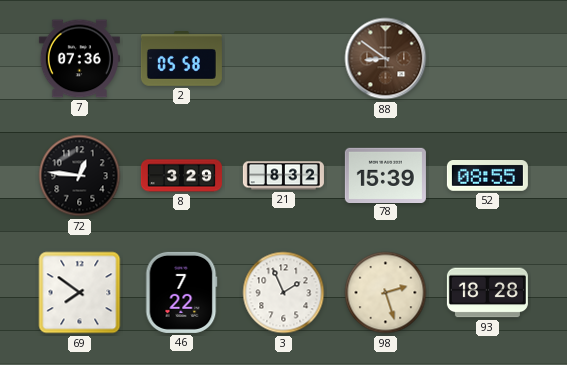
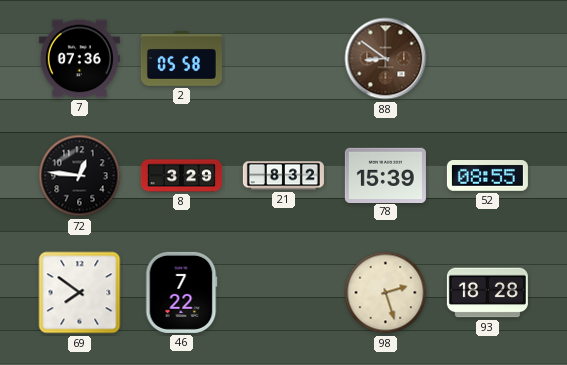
3: 1:56 -> none
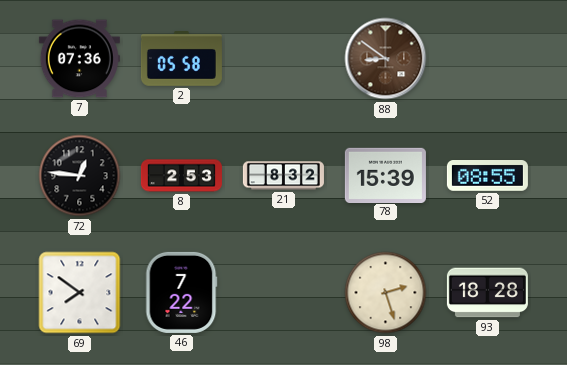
8: 3:29 -> 2:53
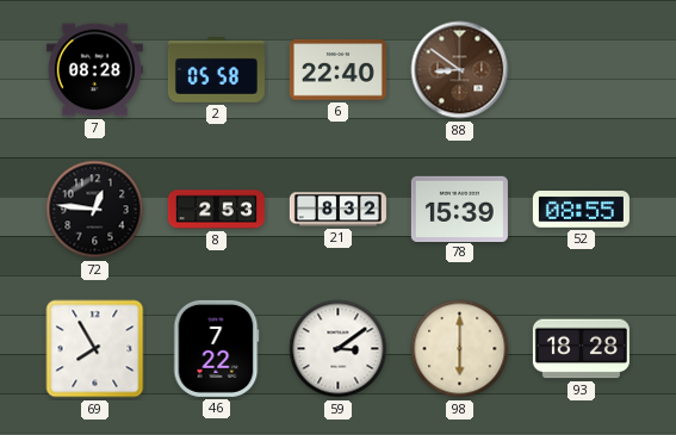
7: 07:36 -> 08:28
6: none -> 22:40
69: 7:51 -> 7:55
59: none -> 3:09
98: 2:27 -> 6:00
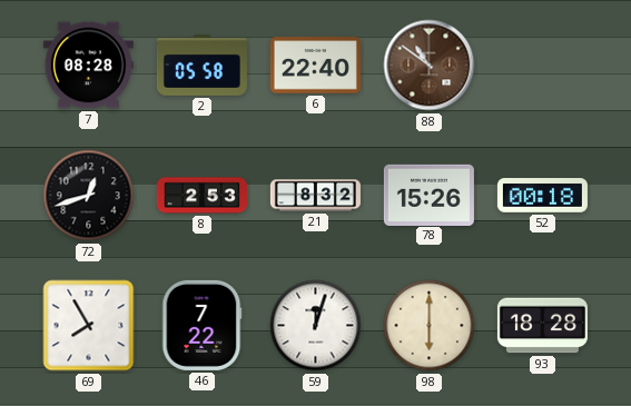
88: 8:51 -> 10:51
72: 12:46 -> 12:42
78: 15:39 -> 15:26
52: 08:55 -> 00:18
59: 3:09 -> 12:03
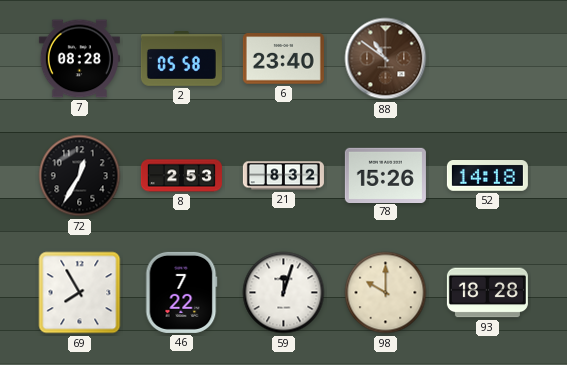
6: 22:40 -> 23:40
72: 12:42 -> 12:35
52: 00:18 -> 14:18
98: 6:00 -> 10:00
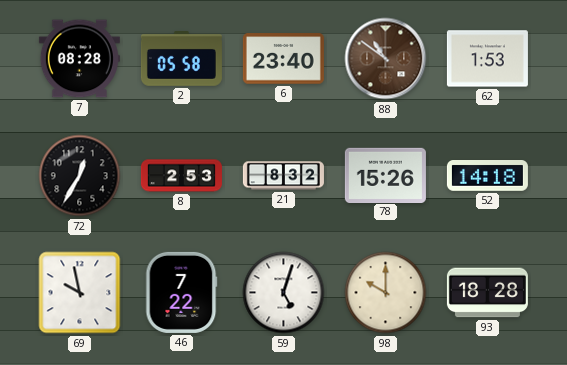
62: none -> 1:53
69: 7:55 -> 9:58
59: 12:03 -> 5:03
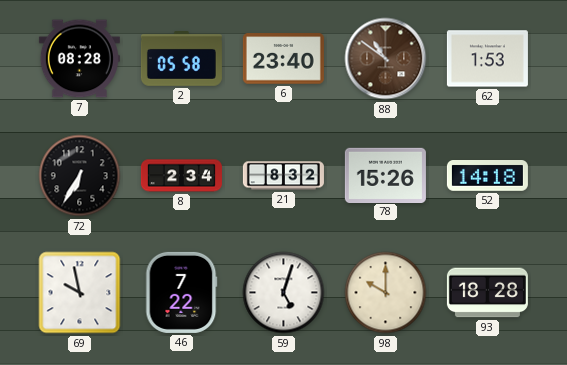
72: 12:35 -> 6:35
8: 2:53 -> 2:34
